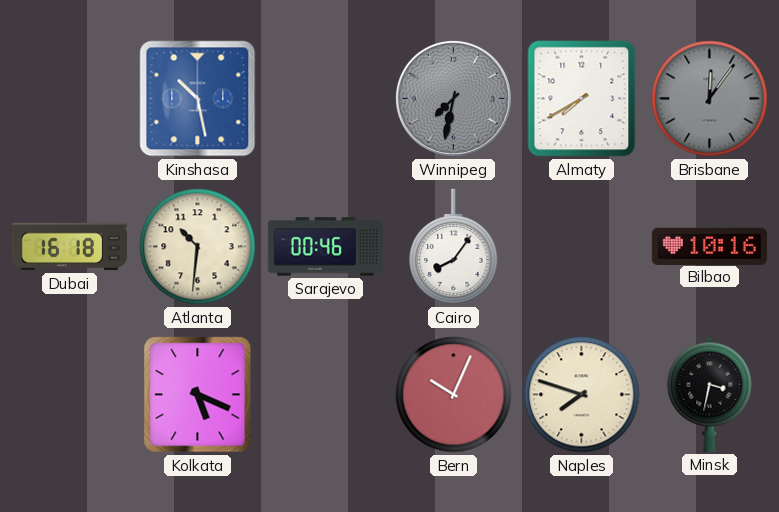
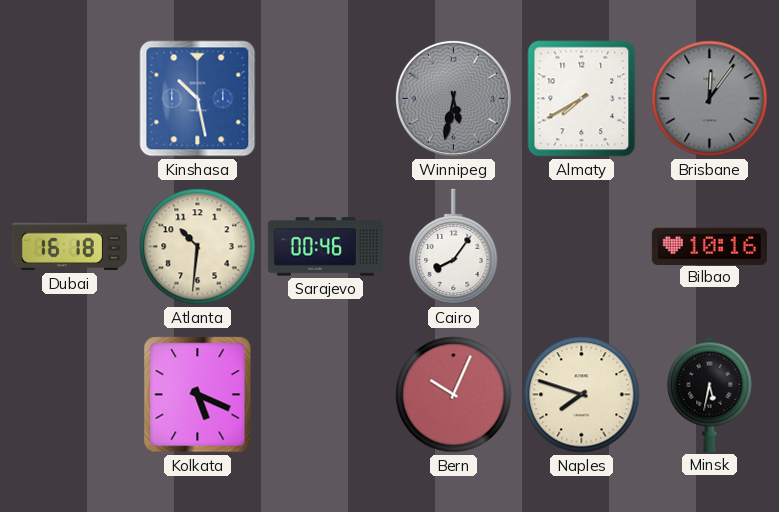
Winnipeg: 7:32 -> 5:32
Minsk: 3:32 -> 5:32
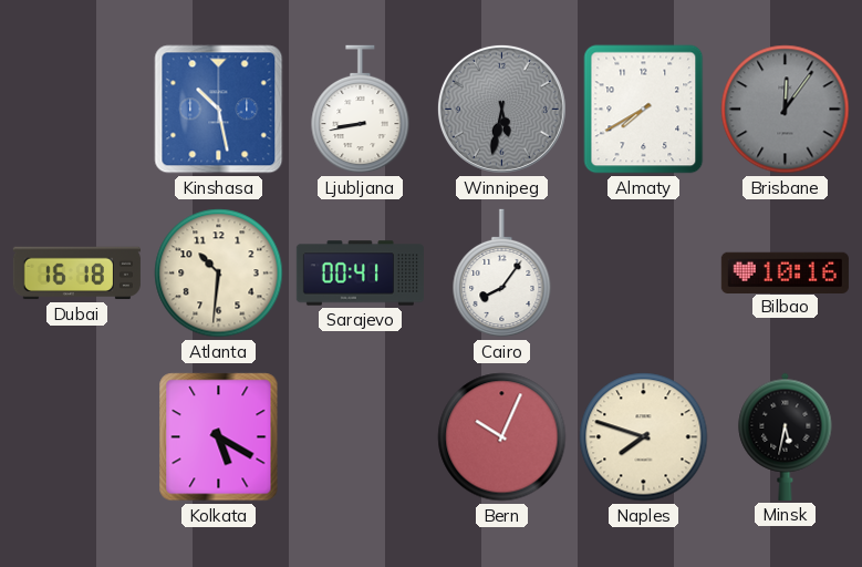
Ljubljana: none -> 8:43
Sarajevo: 00:46 -> 00:41
Kolkata: 5:19 -> 5:20
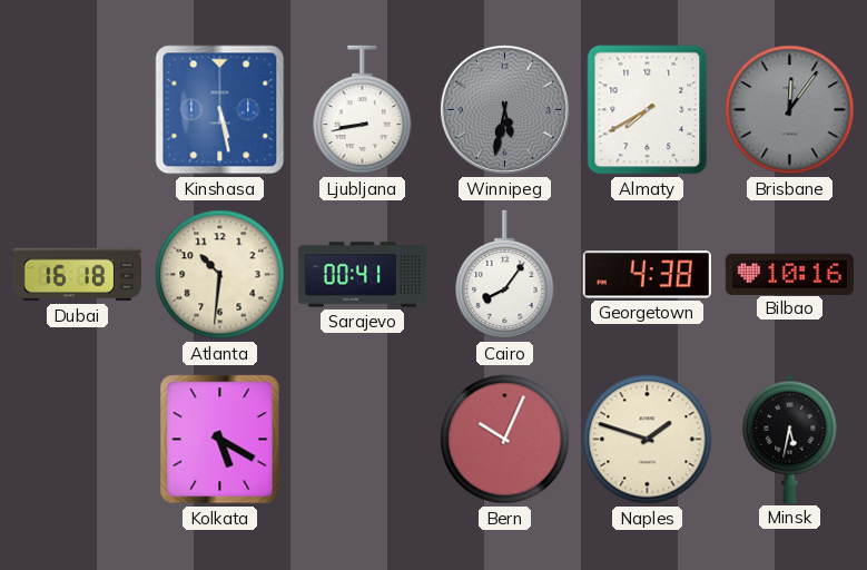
Kinshasa: 10:28 -> 5:28
Georgetown: none -> 4:38
Naples: 7:48 -> 1:48
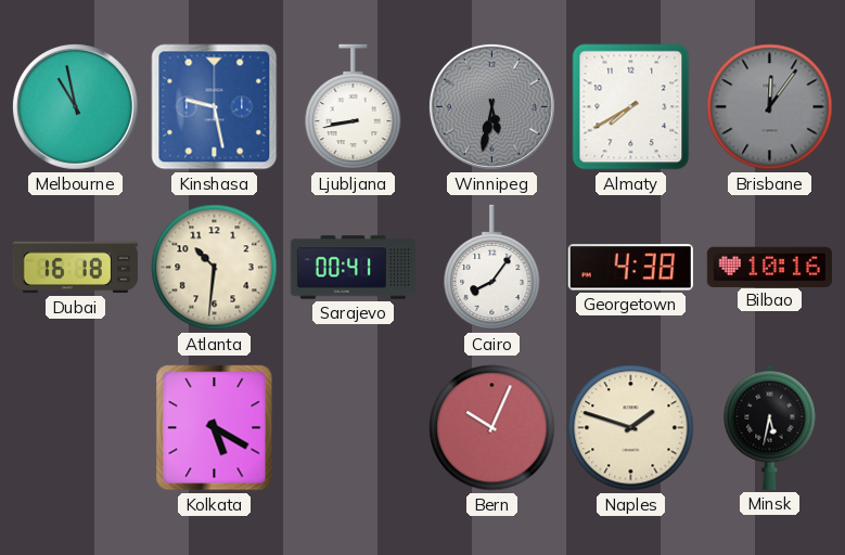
Melbourne: none -> 10:58
Kinshasa: 5:28 -> 9:28
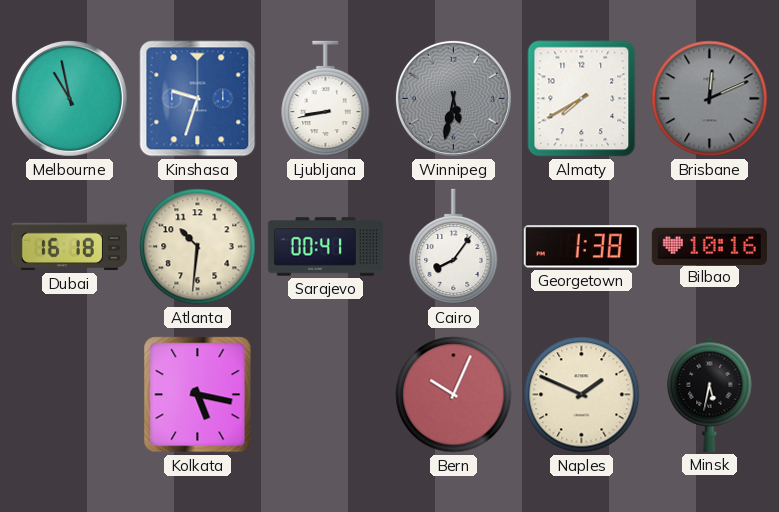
Kinshasa: 9:28 -> 9:33
Brisbane: 12:06 -> 12:11
Georgetown: 4:38 -> 1:38
Kolkata: 5:20 -> 5:17
Naples: 1:48 -> 1:49
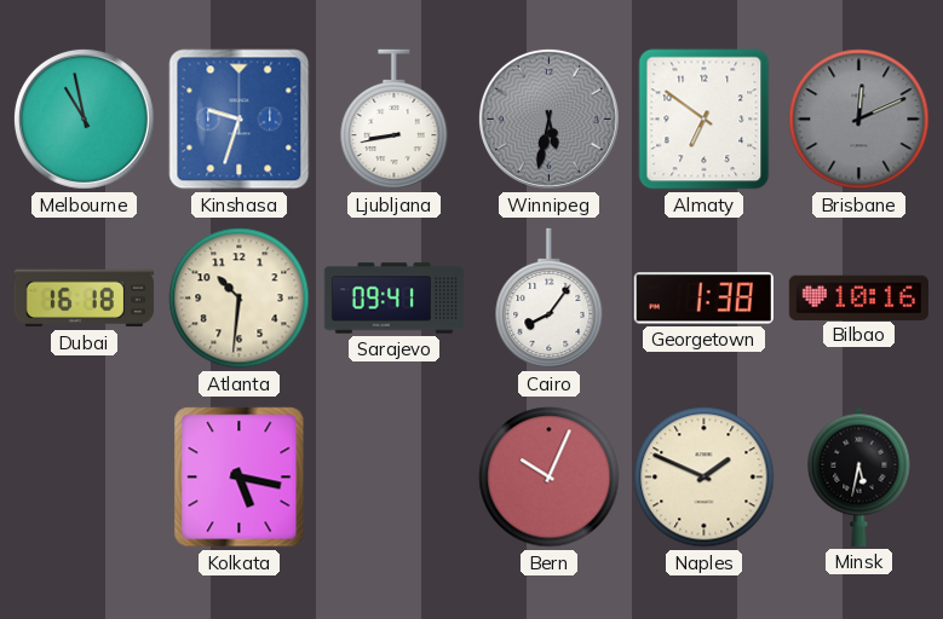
Almaty: 7:40 -> 6:51
Sarajevo: 00:41 -> 09:41
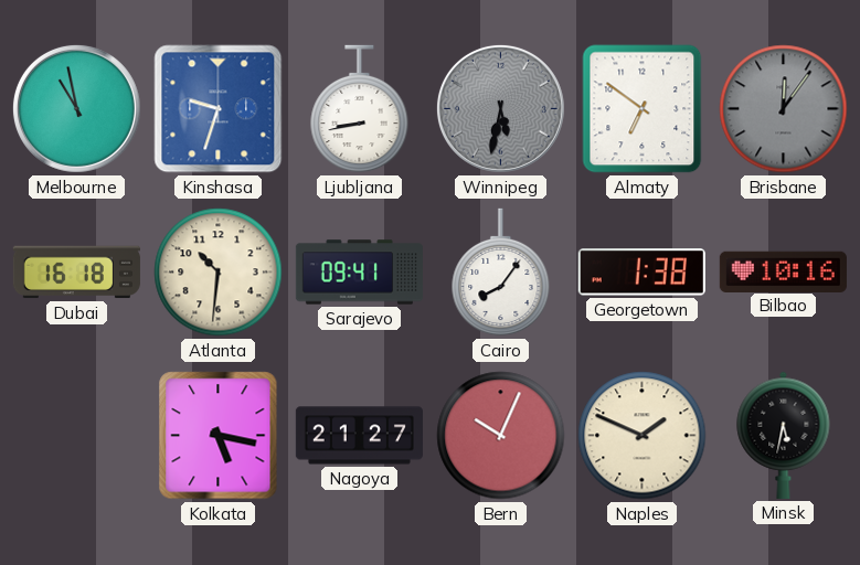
Brisbane: 12:11 -> 12:06
Nagoya: none -> 21:27
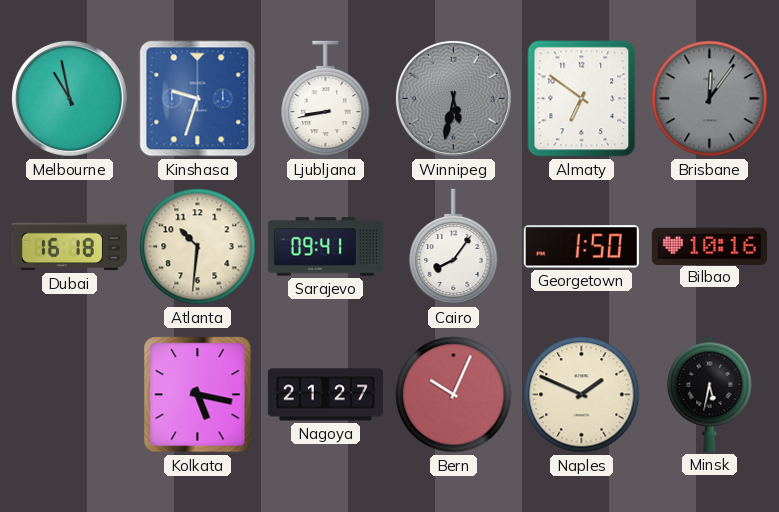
Georgetown: 1:38 -> 1:50
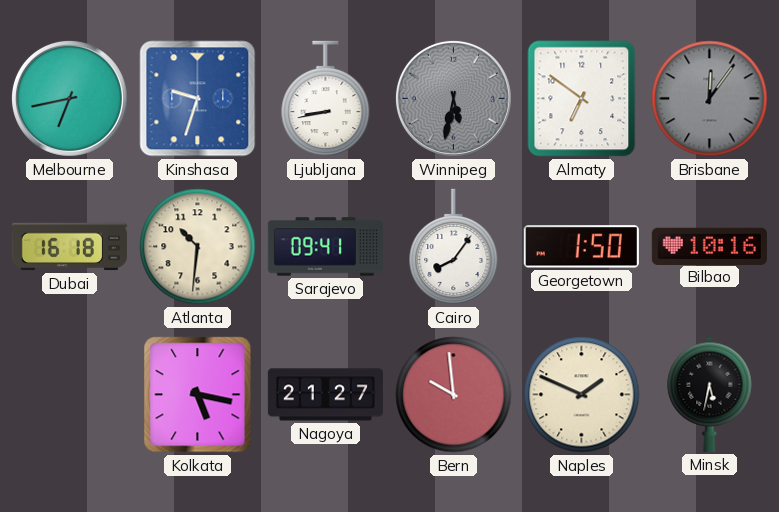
Melbourne: 10:58 -> 6:43
Bern: 10:04 -> 9:59
